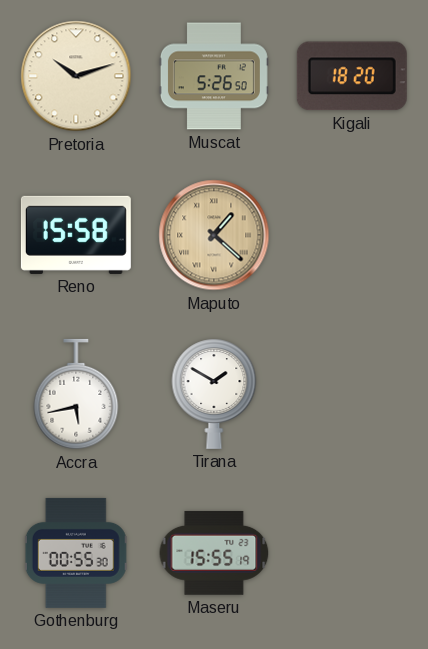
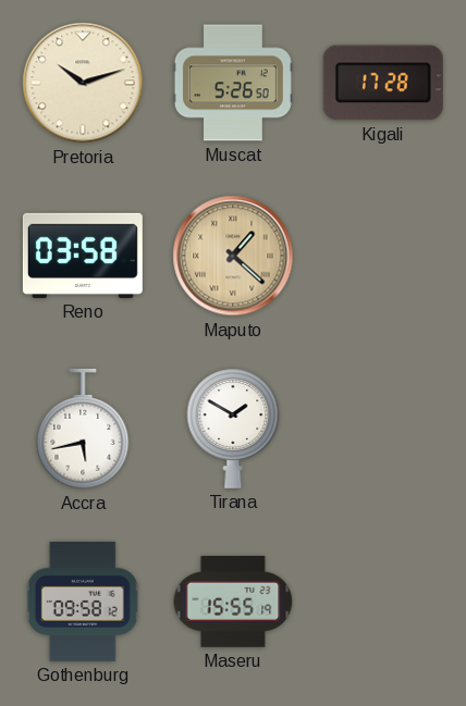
Kigali: 18:20 -> 17:28
Reno: 15:58 -> 03:58
Gothenburg: 00:55 -> 09:58
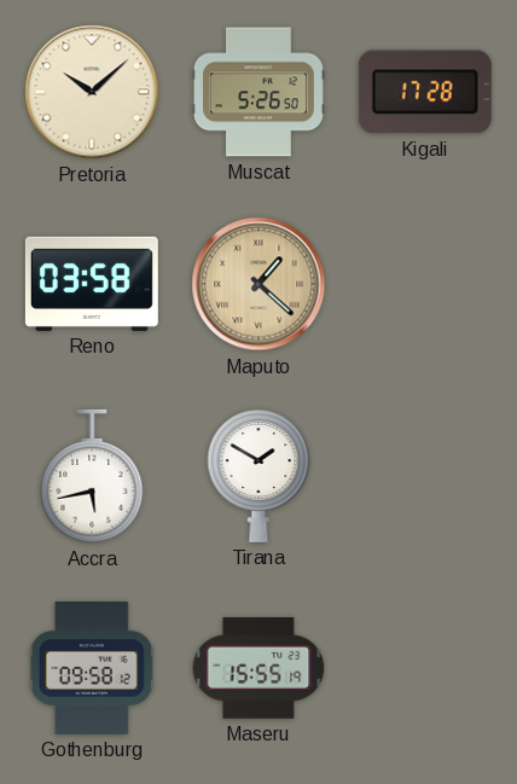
Pretoria: 10:12 -> 10:08
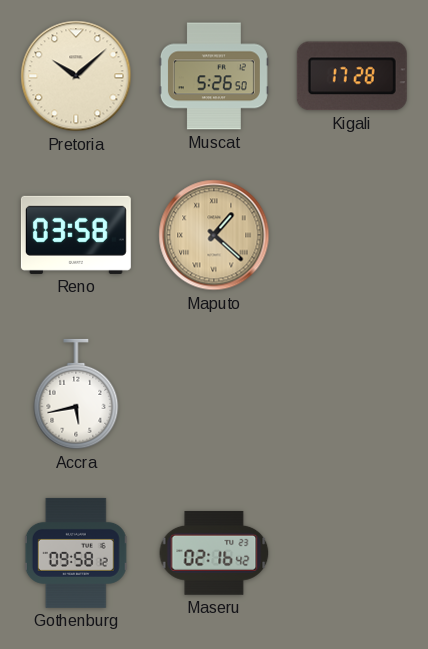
Tirana: 1:50 -> none
Maseru: 15:55 -> 02:16
